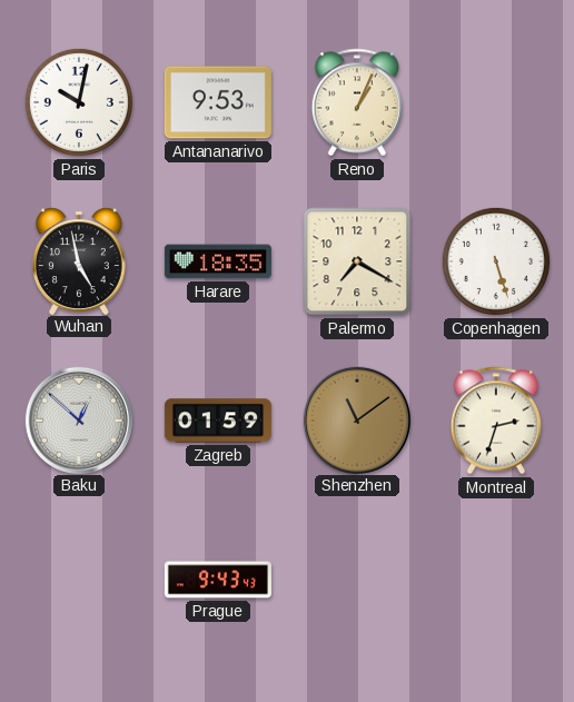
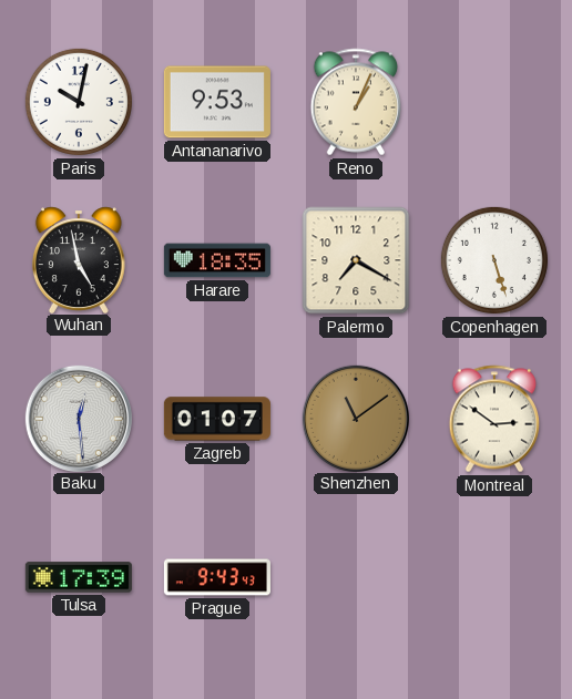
Baku: 12:52 -> 12:29
Zagreb: 01:59 -> 01:07
Montreal: 2:33 -> 2:51
Tulsa: none -> 17:39
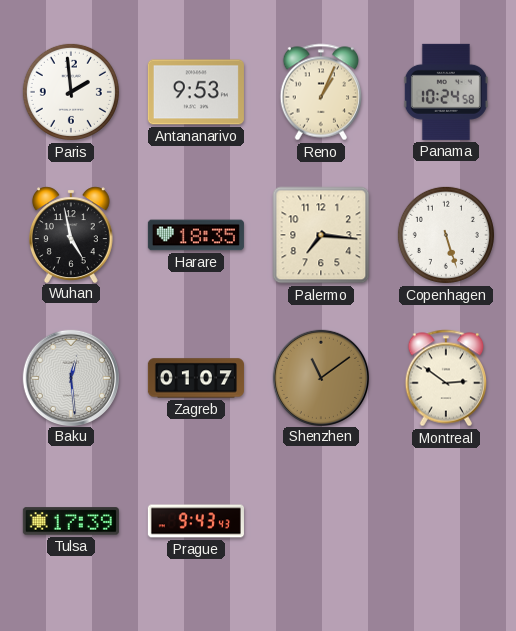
Paris: 10:02 -> 1:59
Panama: none -> 10:24
Palermo: 7:20 -> 7:16
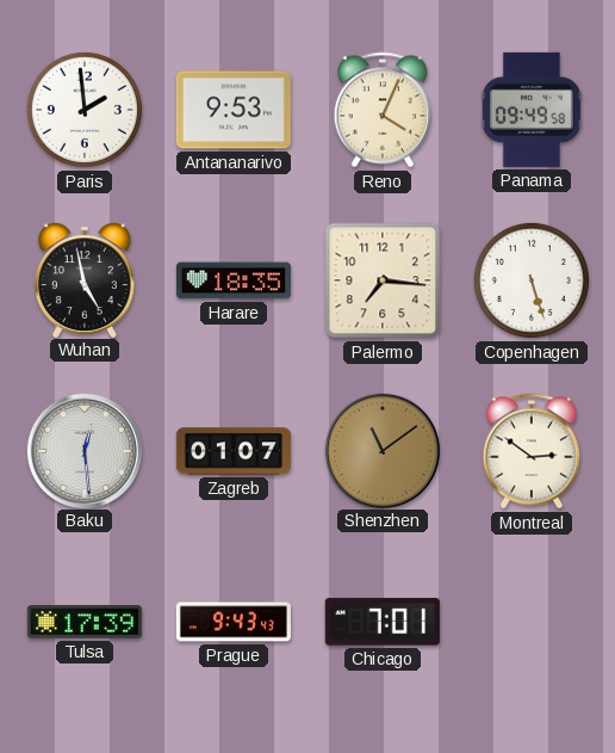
Reno: 1:04 -> 4:04
Panama: 10:24 -> 09:49
Chicago: none -> 7:01
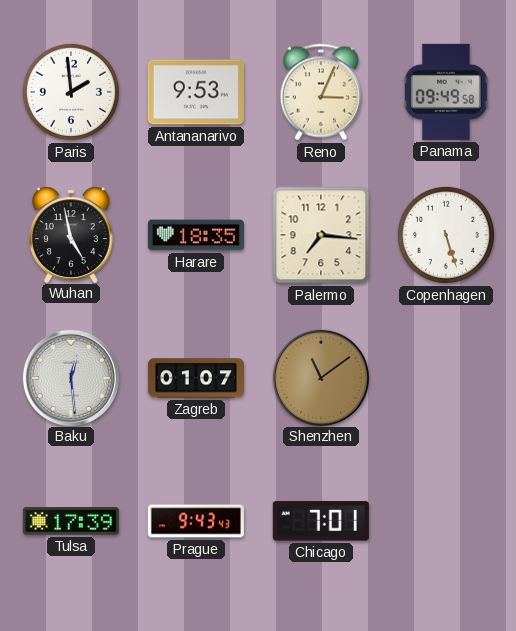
Reno: 4:04 -> 3:04
Montreal: 2:51 -> none
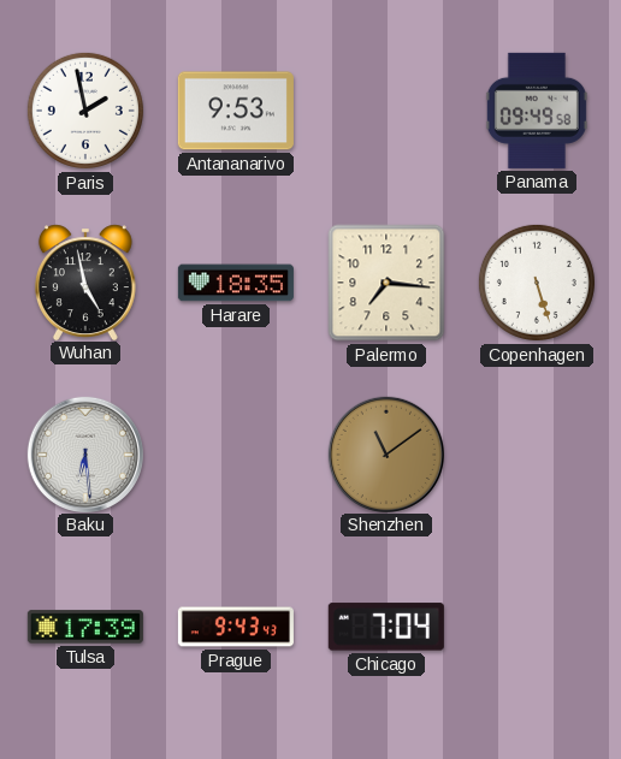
Paris: 1:59 -> 1:58
Reno: 3:04 -> none
Baku: 12:29 -> 6:29
Zagreb: 01:07 -> none
Chicago: 7:01 -> 7:04
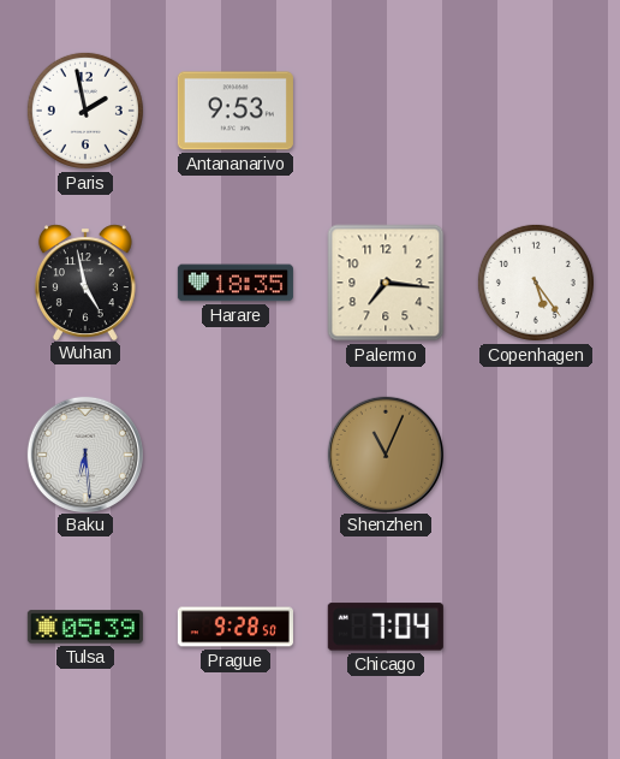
Panama: 09:49 -> none
Copenhagen: 5:27 -> 5:24
Shenzhen: 11:09 -> 11:04
Tulsa: 17:39 -> 05:39
Prague: 9:43 -> 9:28
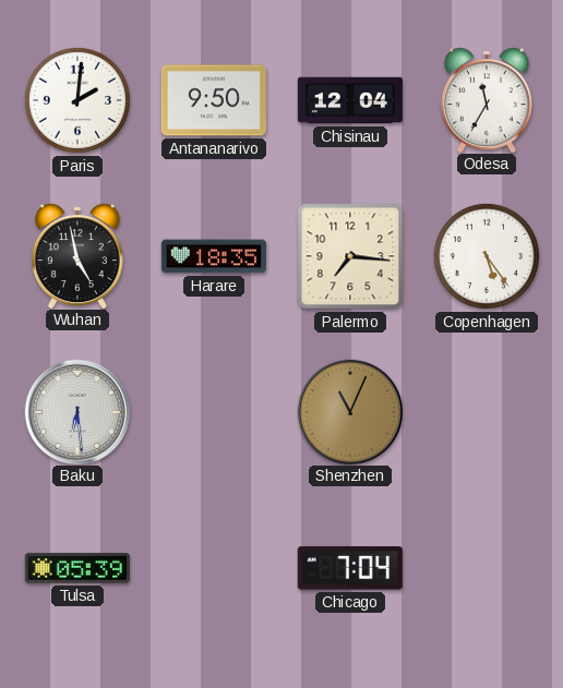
Paris: 1:58 -> 2:01
Antananarivo: 9:53 -> 9:50
Chisinau: none -> 12:04
Odesa: none -> 11:35
Prague: 9:28 -> none
